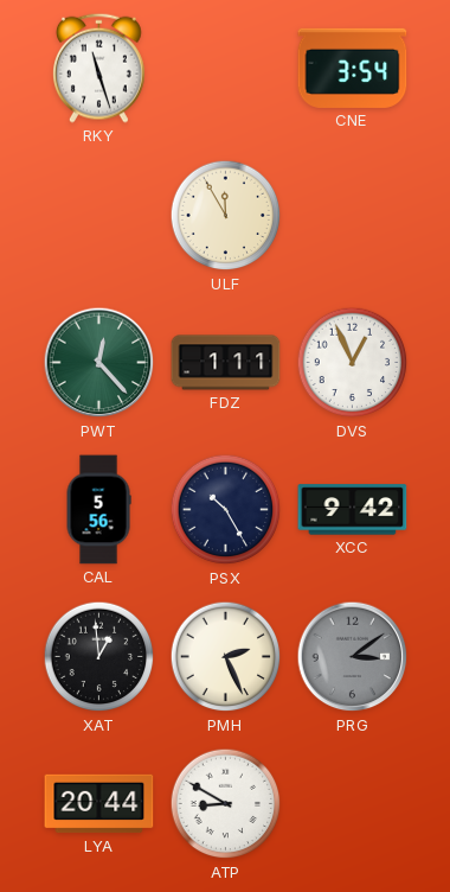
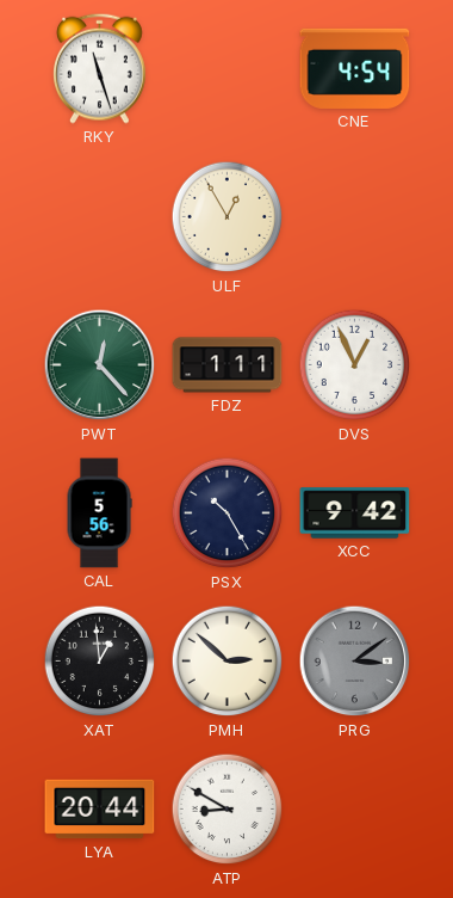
CNE: 3:54 -> 4:54
ULF: 11:55 -> 12:55
PMH: 2:26 -> 2:52
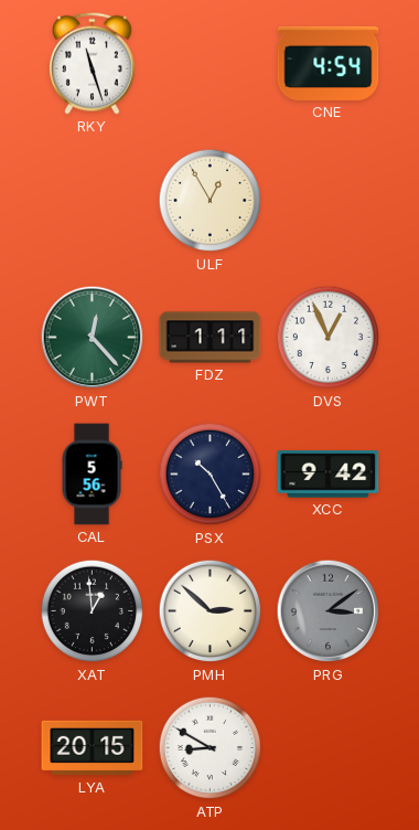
LYA: 20:44 -> 20:15
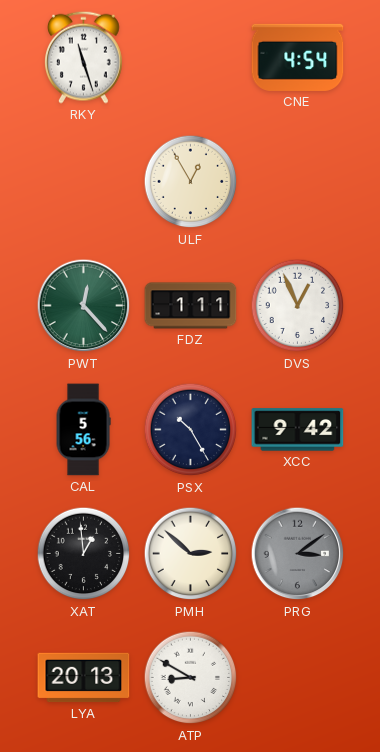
LYA: 20:15 -> 20:13
